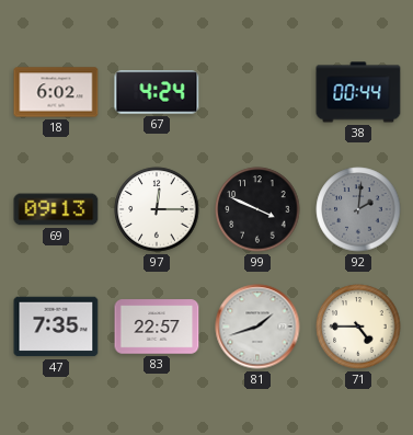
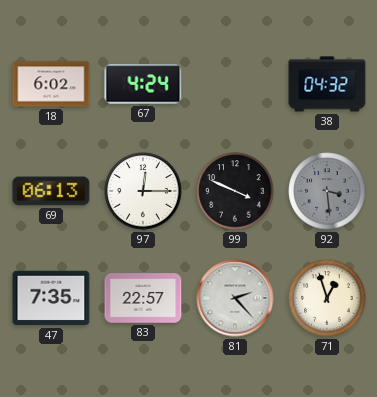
38: 00:44 -> 04:32
69: 09:13 -> 06:13
92: 2:01 -> 3:29
81: 1:42 -> 2:23
71: 4:45 -> 12:57
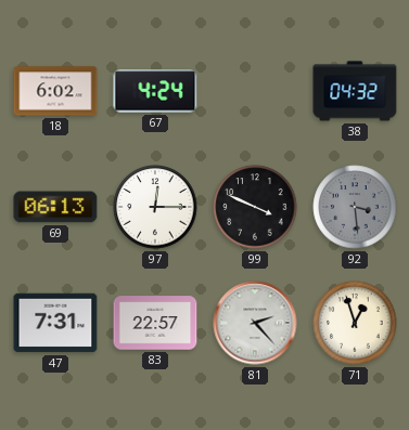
47: 7:35 -> 7:31
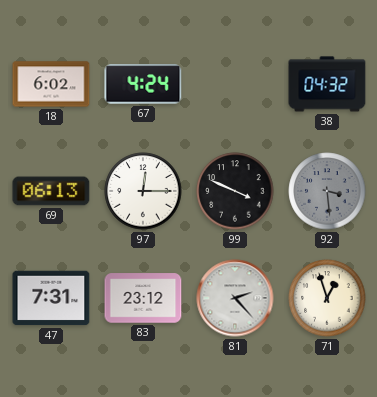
83: 22:57 -> 23:12
